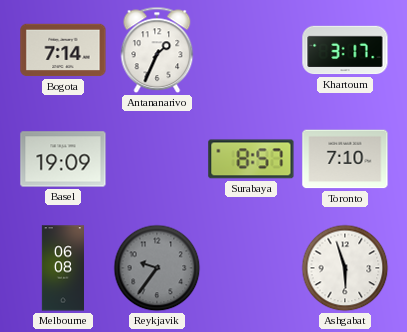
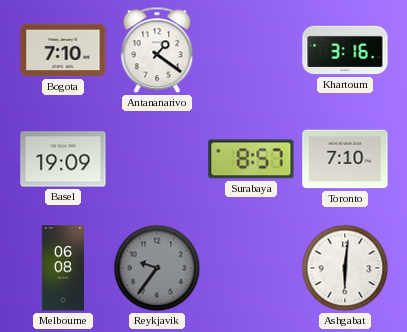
Bogota: 7:14 -> 7:10
Antananarivo: 1:34 -> 1:21
Khartoum: 3:17 -> 3:16
Ashgabat: 5:57 -> 6:01
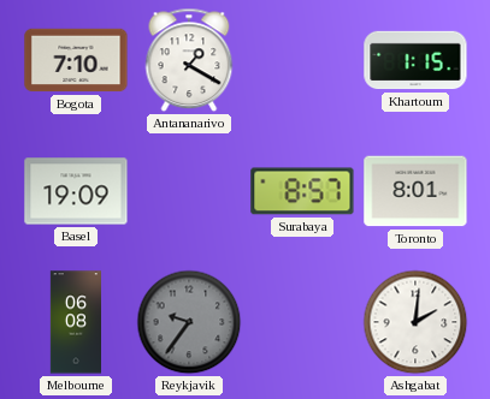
Antananarivo: 1:21 -> 1:20
Khartoum: 3:16 -> 1:15
Toronto: 7:10 -> 8:01
Ashgabat: 6:01 -> 2:01
